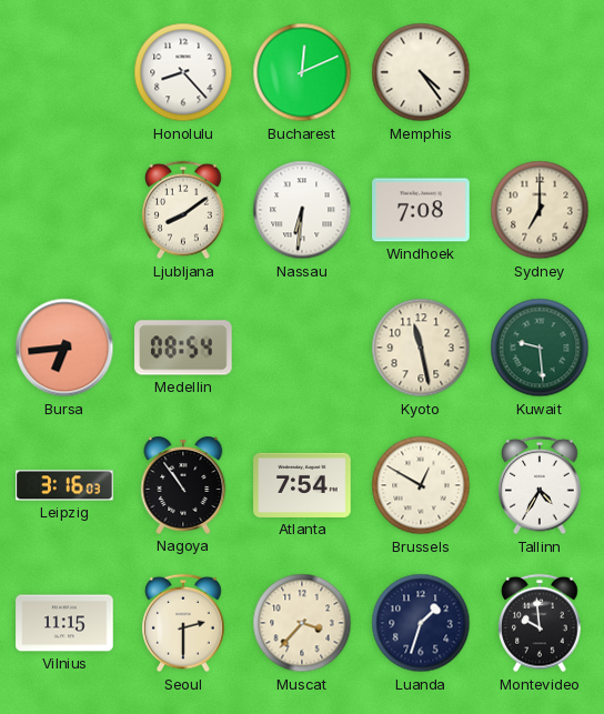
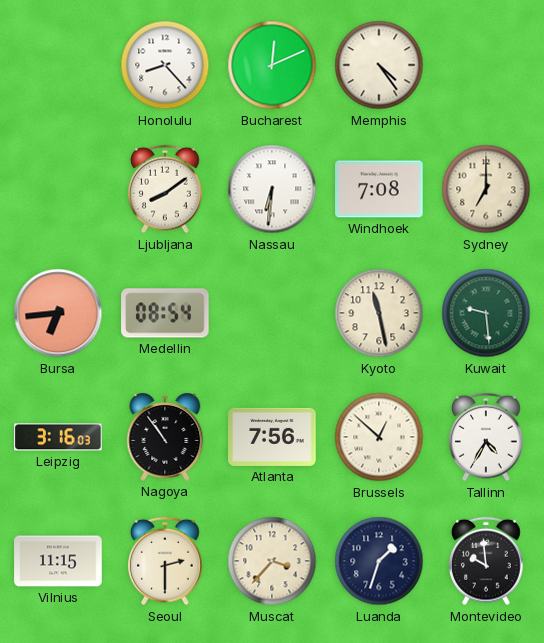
Atlanta: 7:54 -> 7:56
Brussels: 12:50 -> 12:52
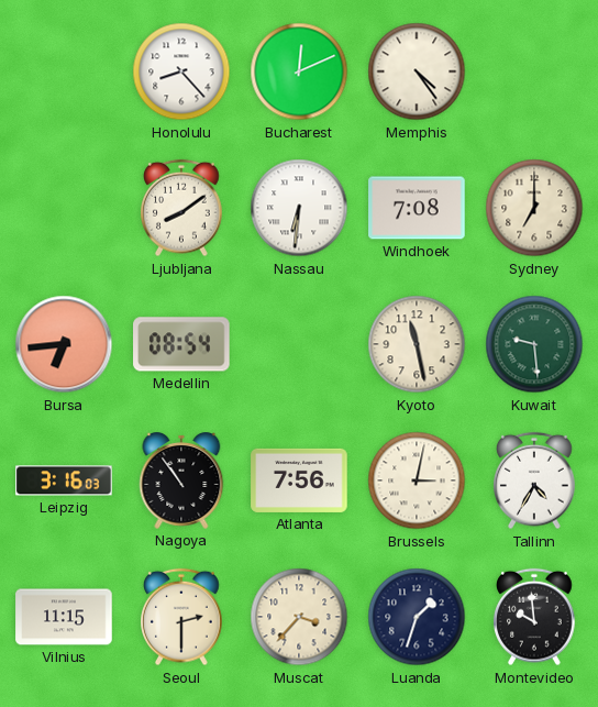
Brussels: 12:52 -> 3:02
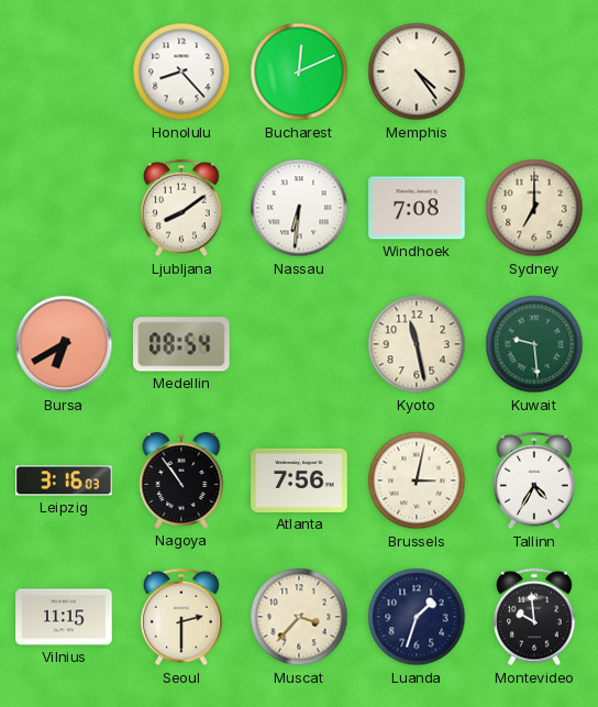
Bursa: 6:44 -> 6:40
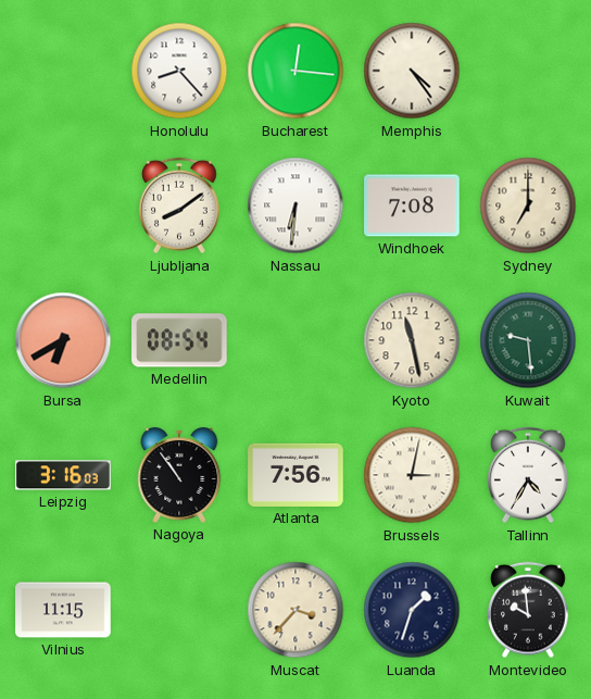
Bucharest: 12:11 -> 12:16
Seoul: 2:30 -> none
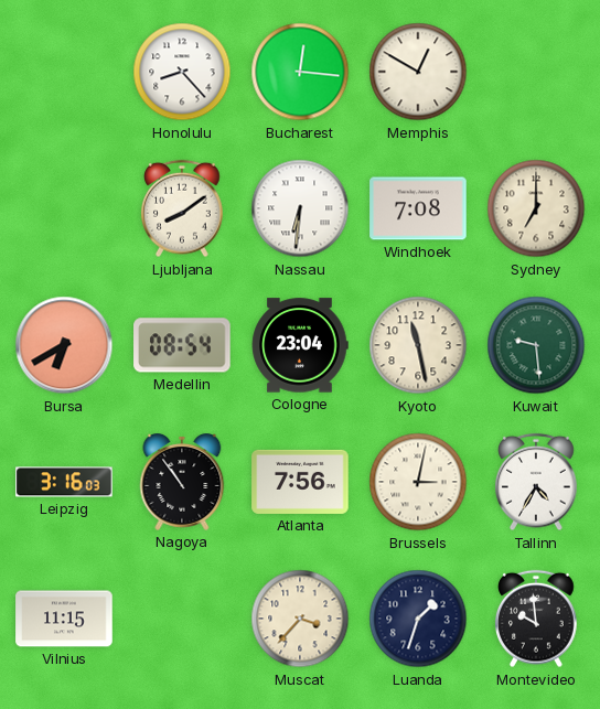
Memphis: 4:24 -> 12:50
Cologne: none -> 23:04
